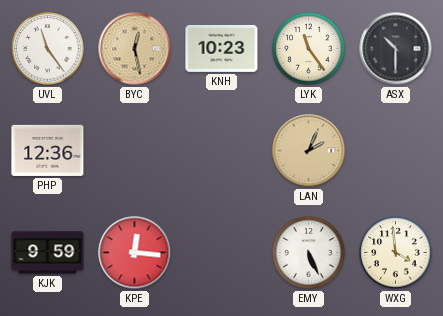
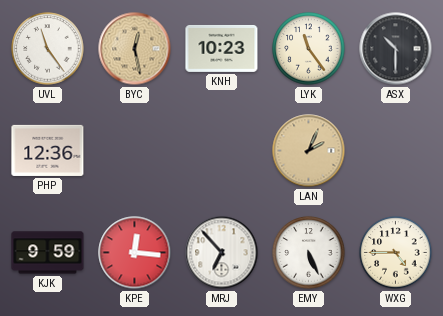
MRJ: none -> 6:53
WXG: 3:59 -> 4:45
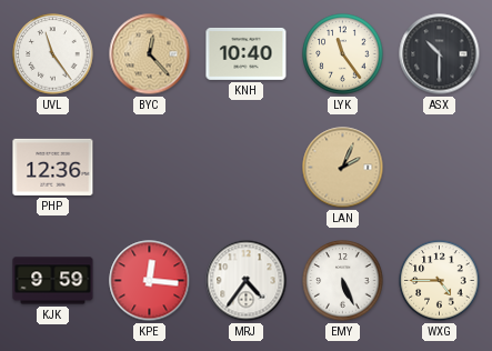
BYC: 12:28 -> 12:23
KNH: 10:23 -> 10:40
MRJ: 6:53 -> 4:36
